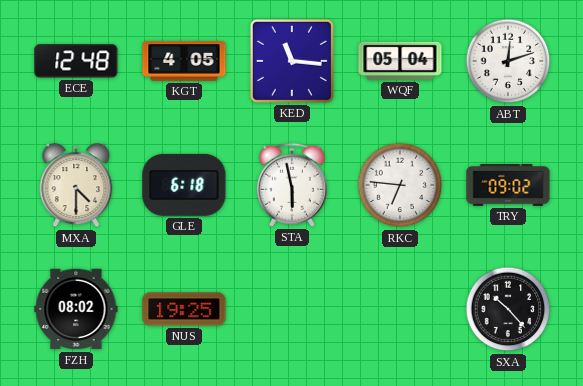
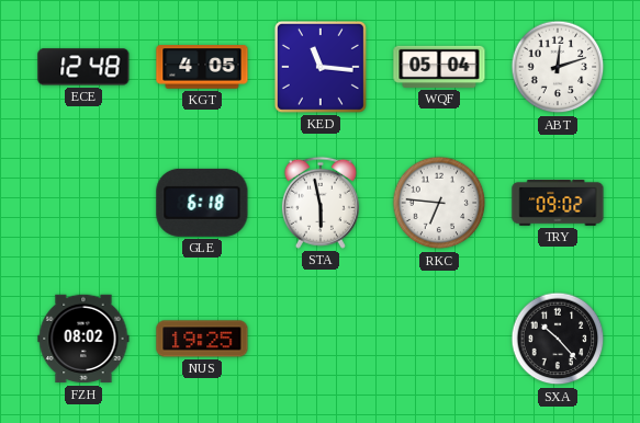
MXA: 4:30 -> none
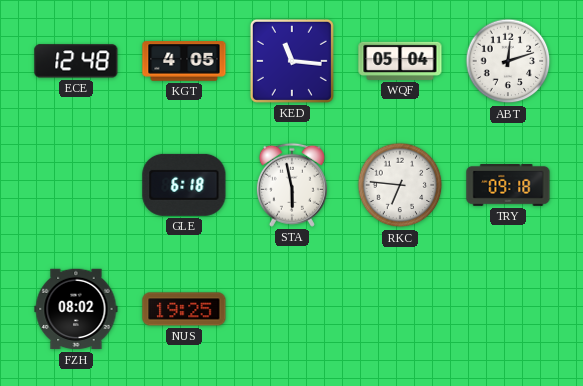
TRY: 09:02 -> 09:18
SXA: 10:23 -> none
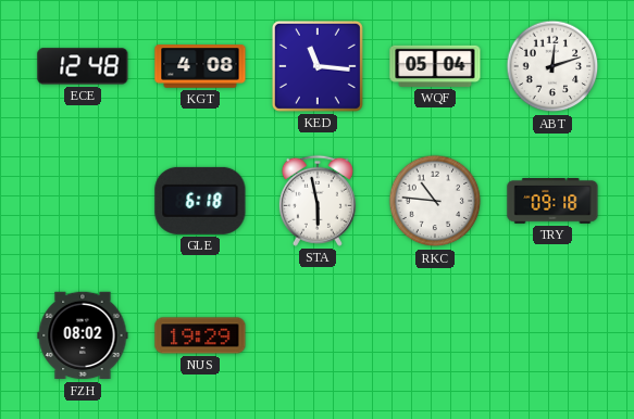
KGT: 4:05 -> 4:08
RKC: 6:46 -> 10:46
NUS: 19:25 -> 19:29
